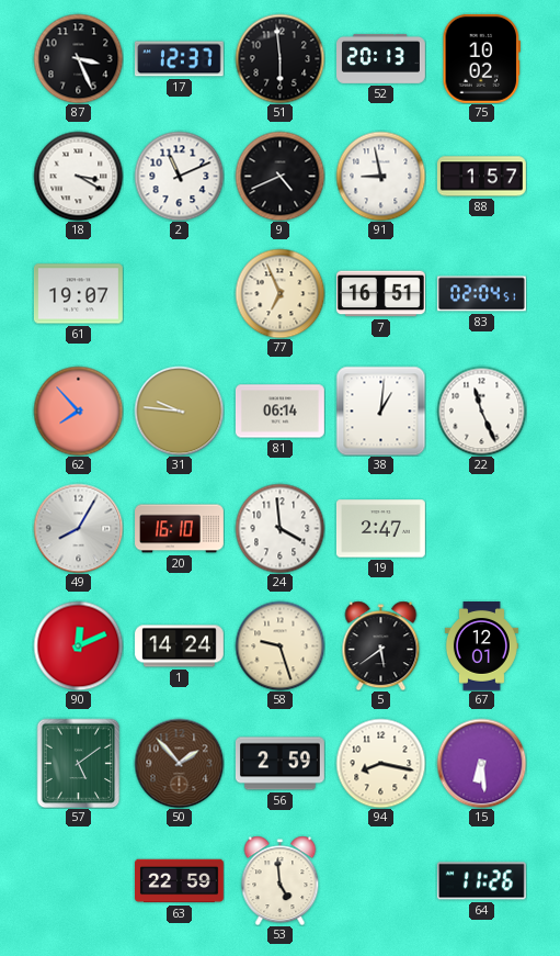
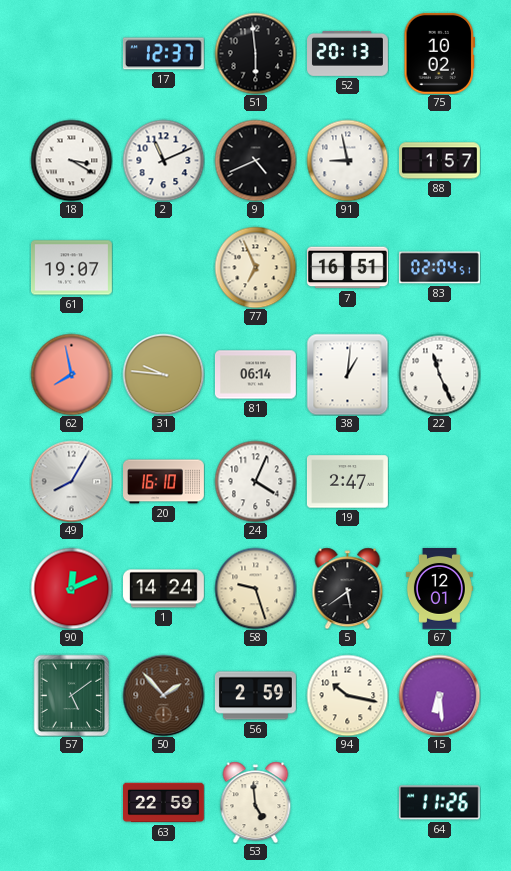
87: 3:26 -> none
62: 7:53 -> 7:58
24: 3:59 -> 4:04
94: 8:17 -> 10:17
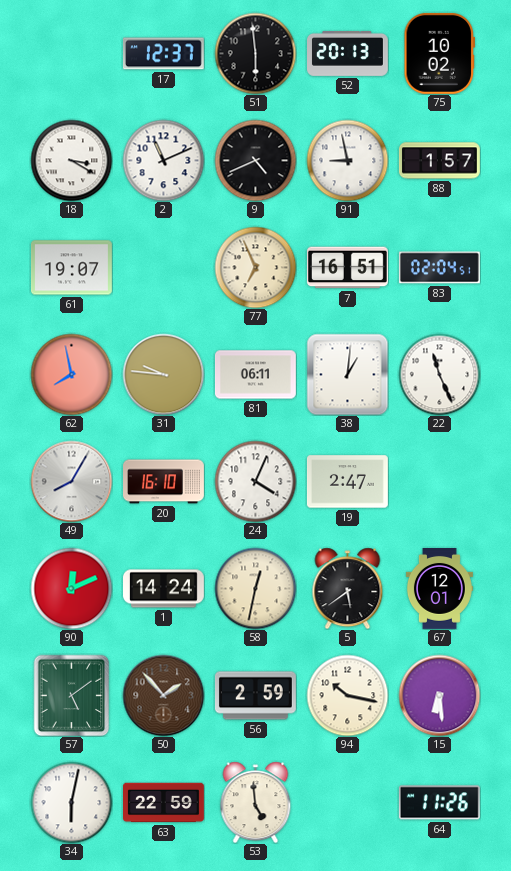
81: 06:14 -> 06:11
58: 9:27 -> 12:32
34: none -> 6:02
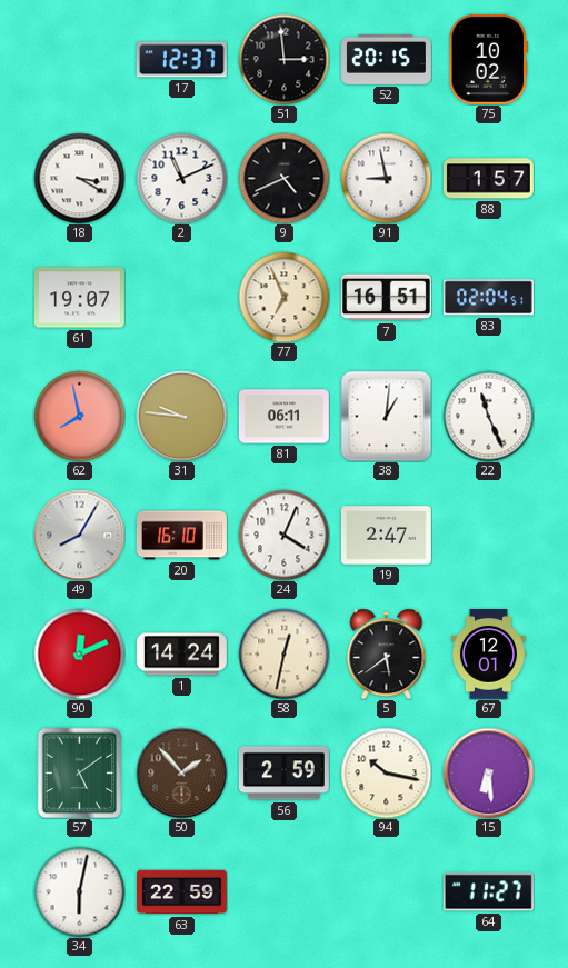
51: 5:59 -> 2:59
52: 20:13 -> 20:15
53: 4:59 -> none
64: 11:26 -> 11:27
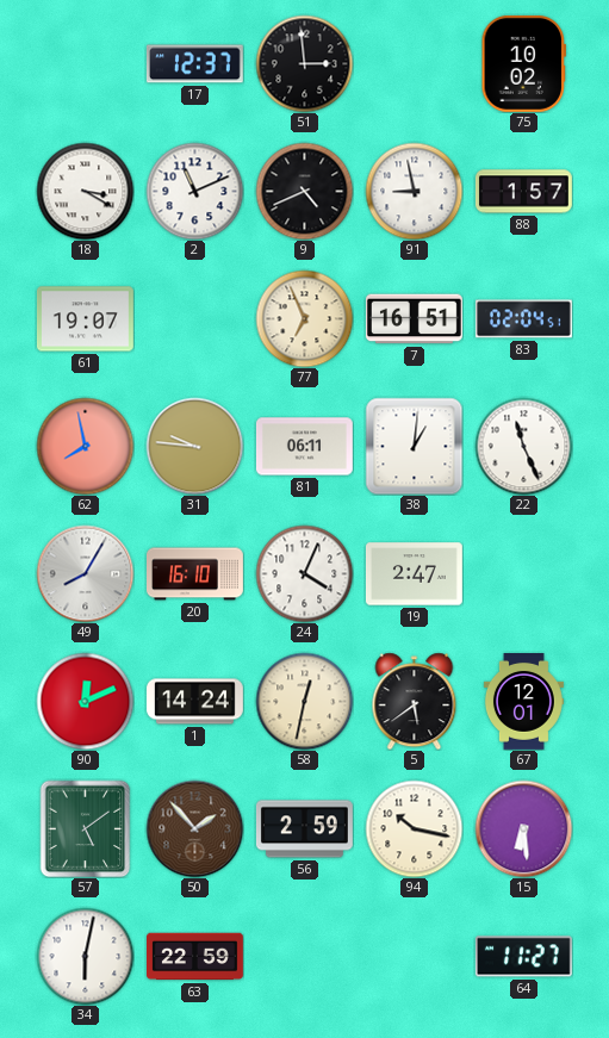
52: 20:15 -> none
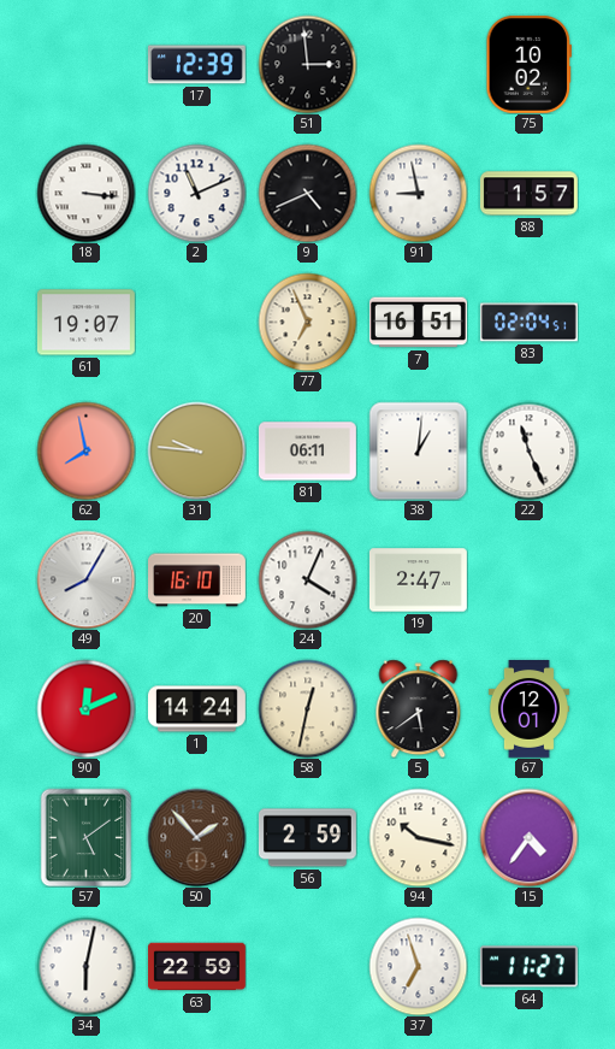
17: 12:37 -> 12:39
18: 3:20 -> 3:16
15: 6:29 -> 4:36
37: none -> 6:57
